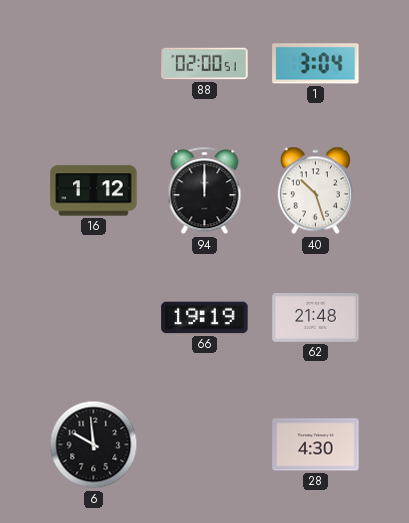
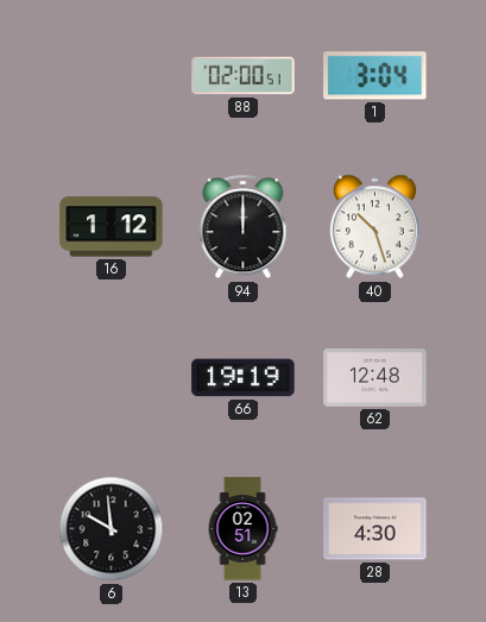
62: 21:48 -> 12:48
13: none -> 02:51
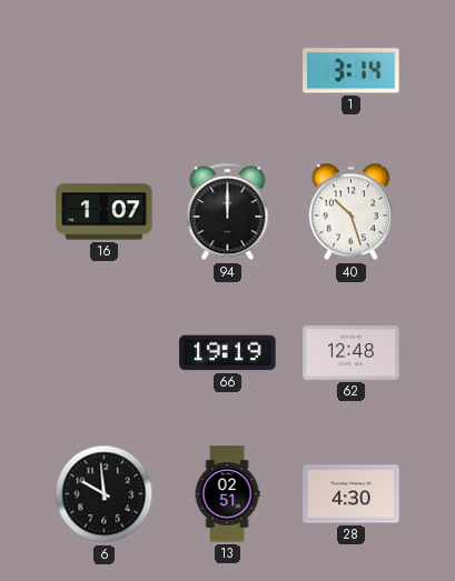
88: 02:00 -> none
1: 3:04 -> 3:14
16: 1:12 -> 1:07
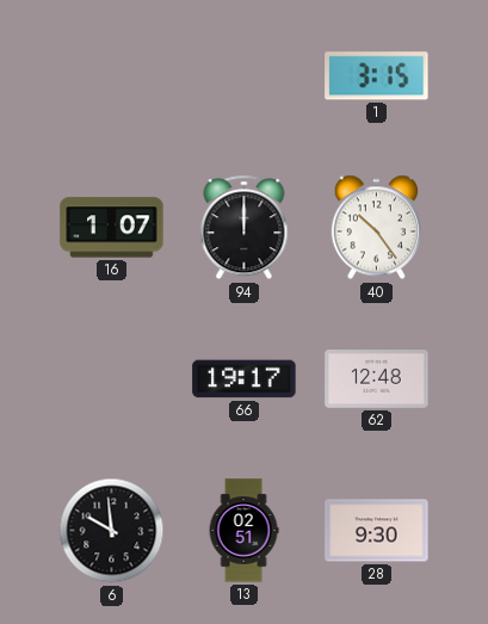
1: 3:14 -> 3:15
40: 10:27 -> 10:24
66: 19:19 -> 19:17
28: 4:30 -> 9:30
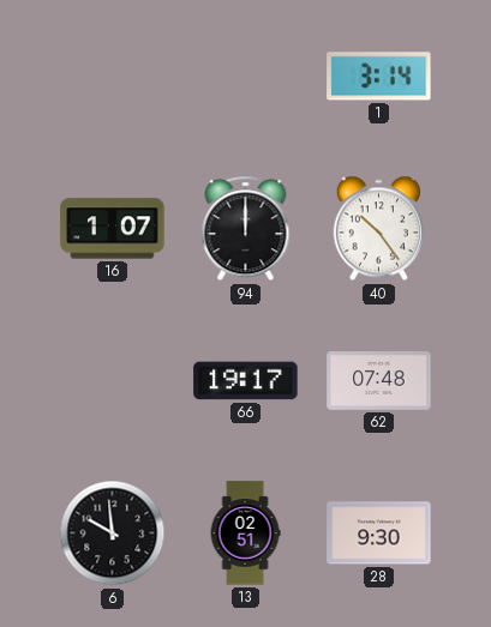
1: 3:15 -> 3:14
62: 12:48 -> 07:48
